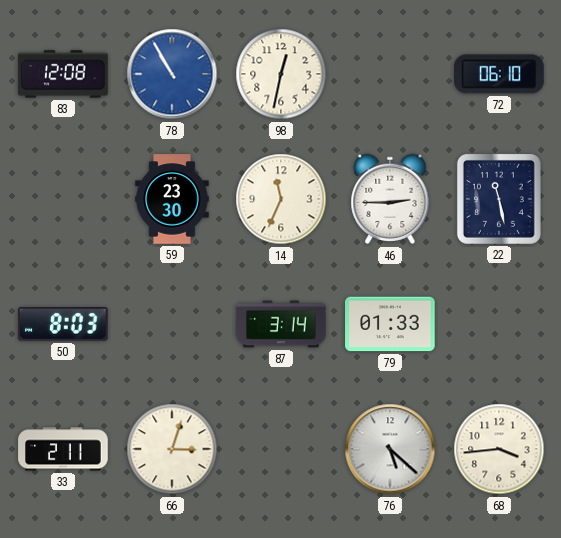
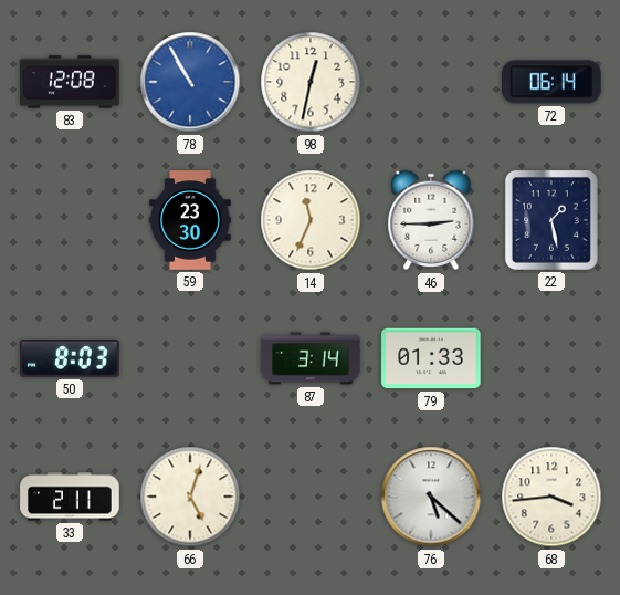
72: 06:10 -> 06:14
22: 11:28 -> 1:28
66: 3:03 -> 5:03
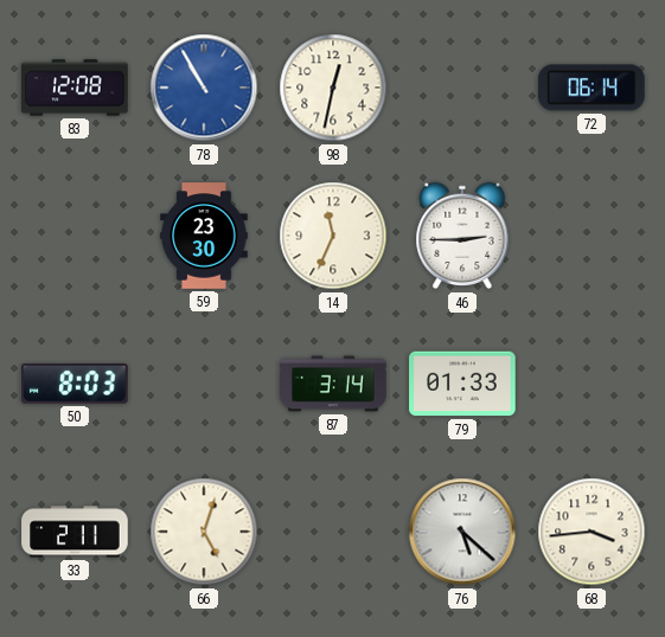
22: 1:28 -> none
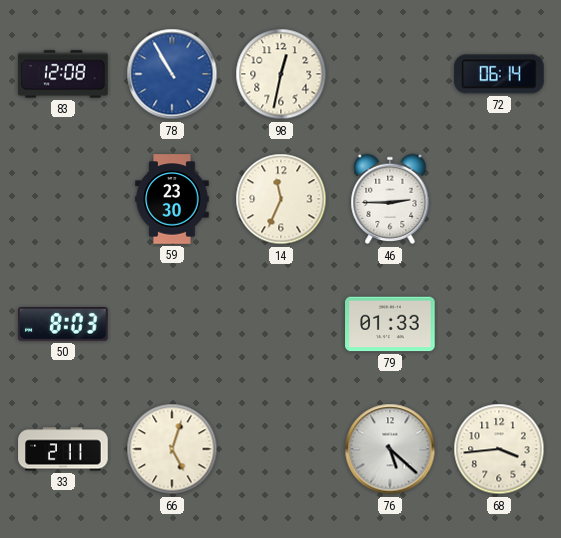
87: 3:14 -> none
